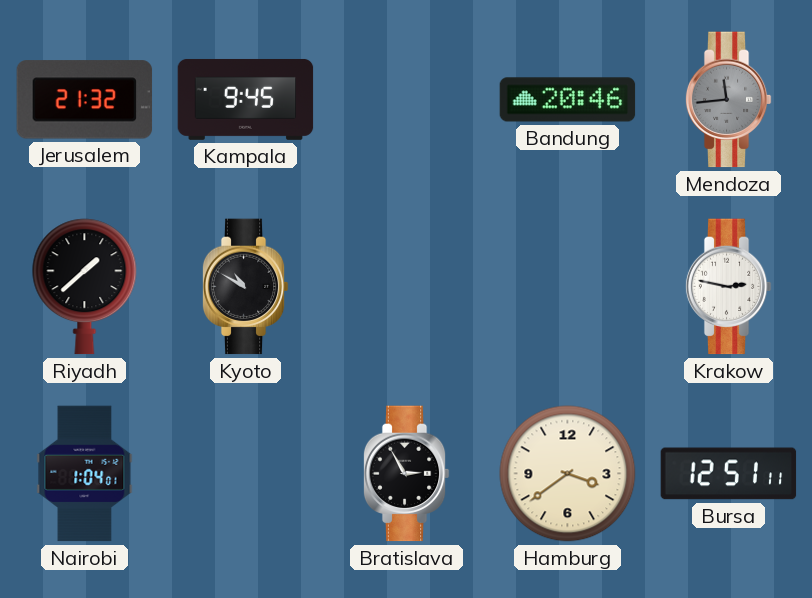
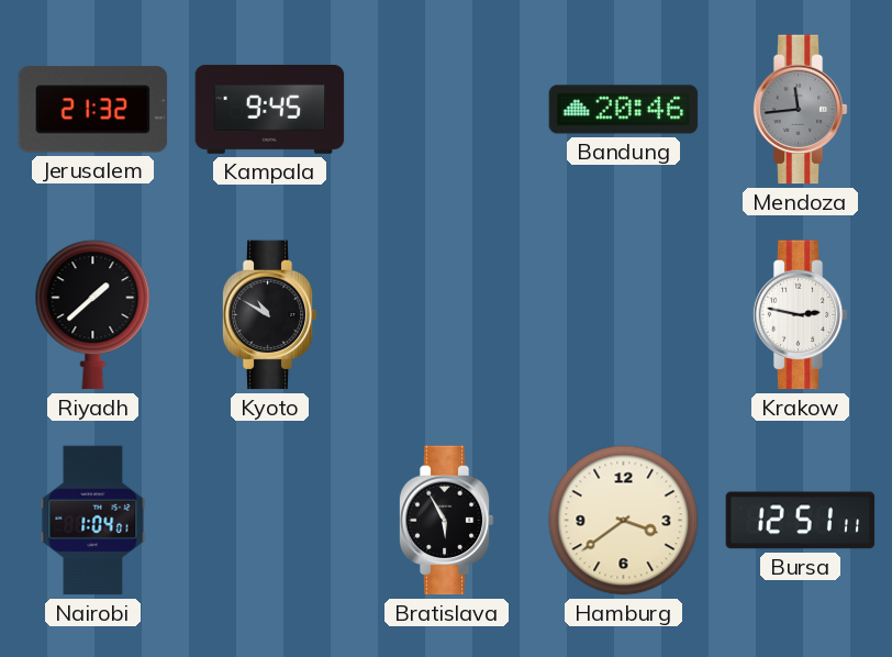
Bratislava: 2:55 -> 5:55
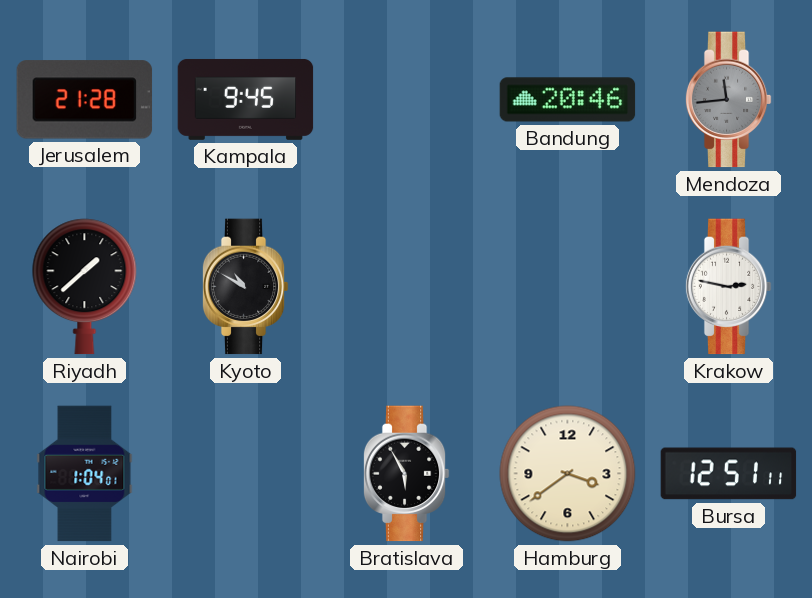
Jerusalem: 21:32 -> 21:28
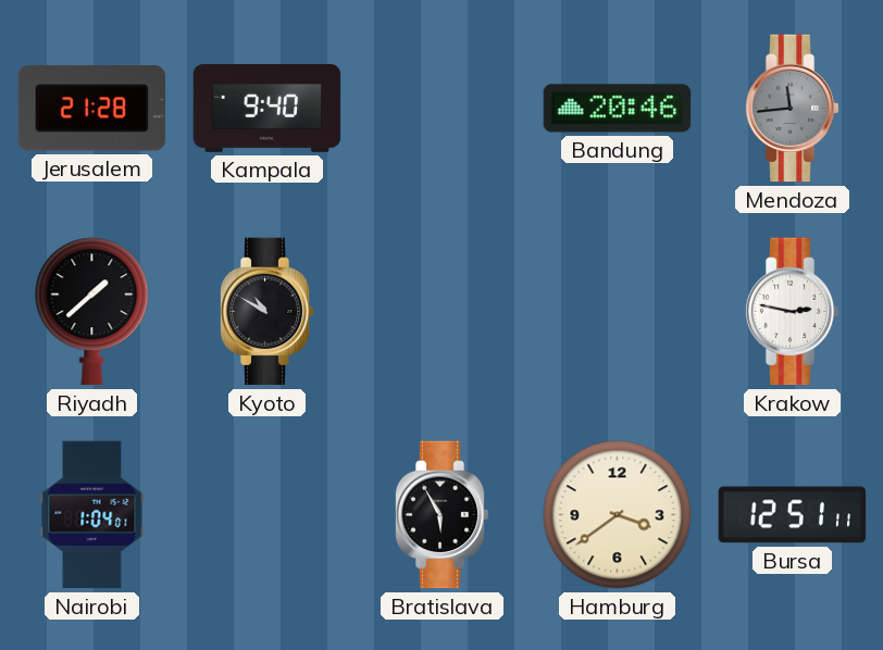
Kampala: 9:45 -> 9:40
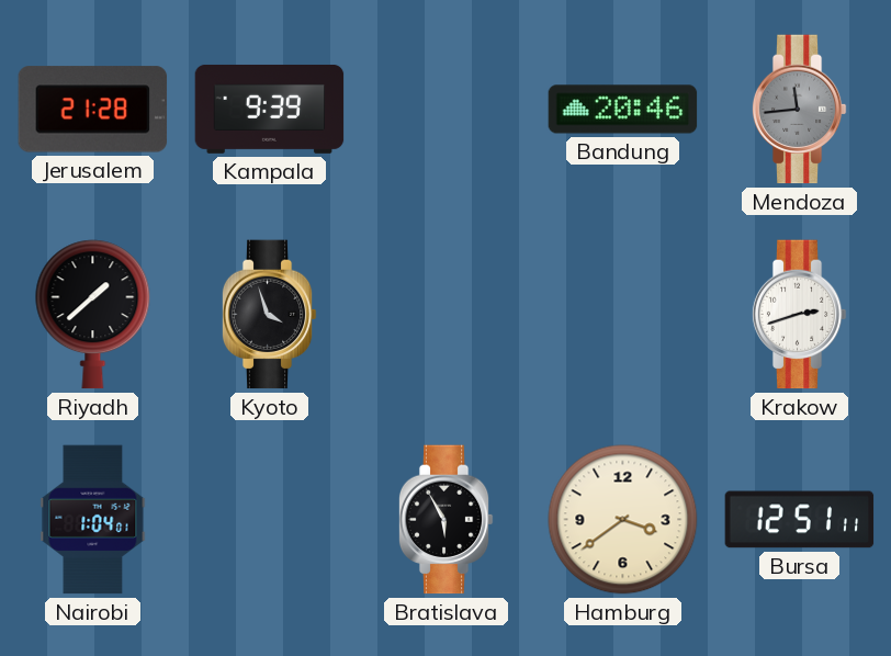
Kampala: 9:40 -> 9:39
Kyoto: 10:50 -> 3:57
Krakow: 2:47 -> 2:42
